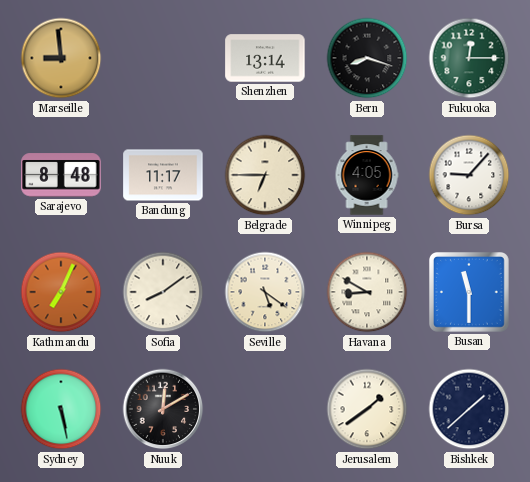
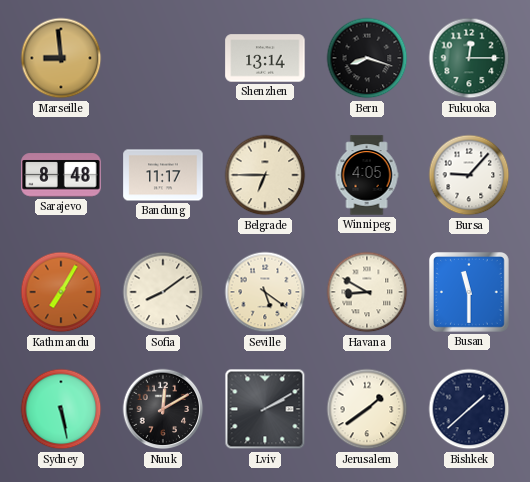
Kathmandu: 7:04 -> 7:05
Lviv: none -> 2:10
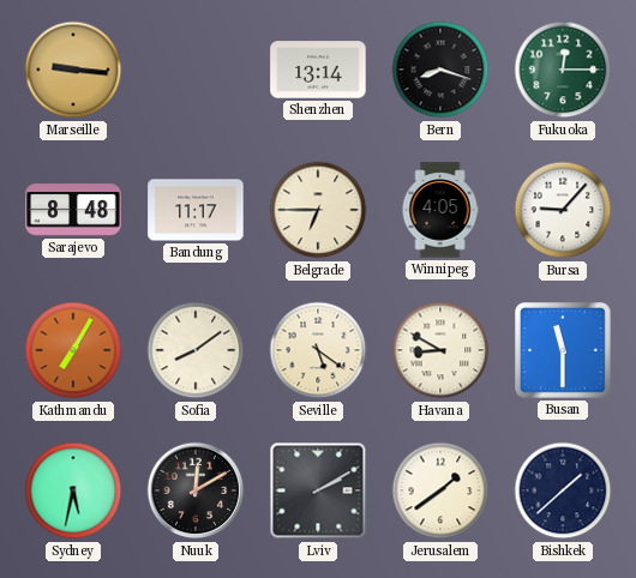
Marseille: 8:59 -> 9:16
Sydney: 5:28 -> 5:32
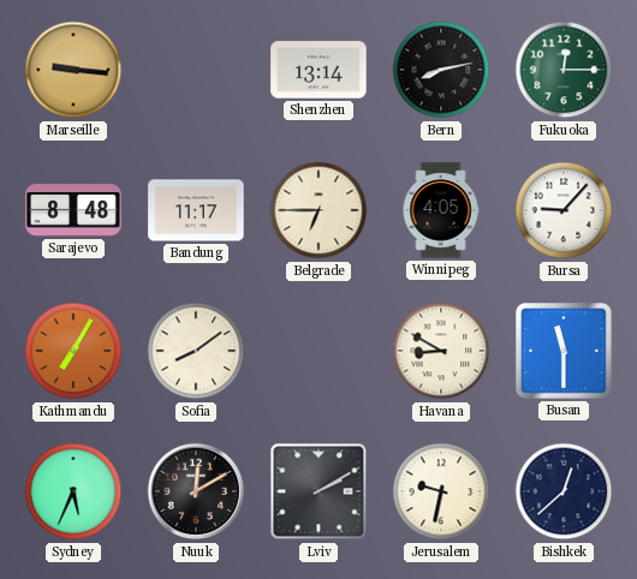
Bern: 8:18 -> 8:13
Seville: 5:21 -> none
Sydney: 5:32 -> 5:34
Jerusalem: 1:39 -> 9:32
Bishkek: 1:38 -> 12:38
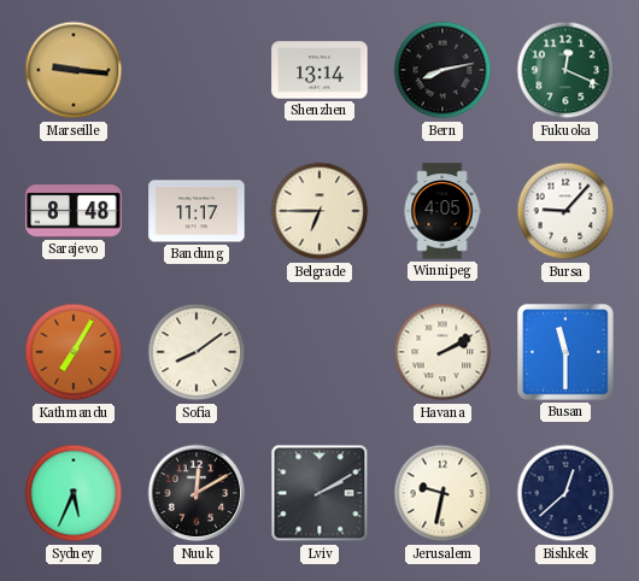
Fukuoka: 12:15 -> 12:19
Havana: 8:50 -> 2:10
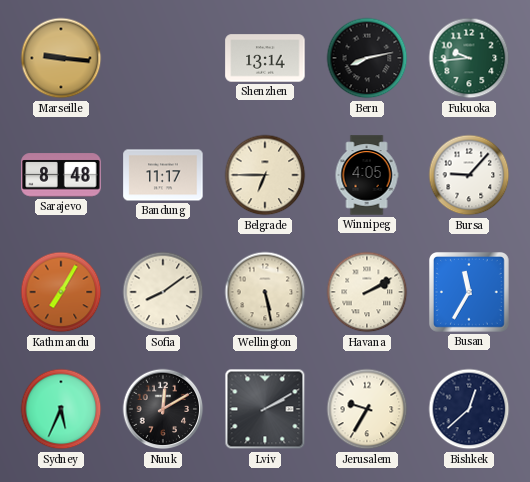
Fukuoka: 12:19 -> 9:44
Wellington: none -> 5:28
Busan: 11:30 -> 11:35
Jerusalem: 9:32 -> 9:35
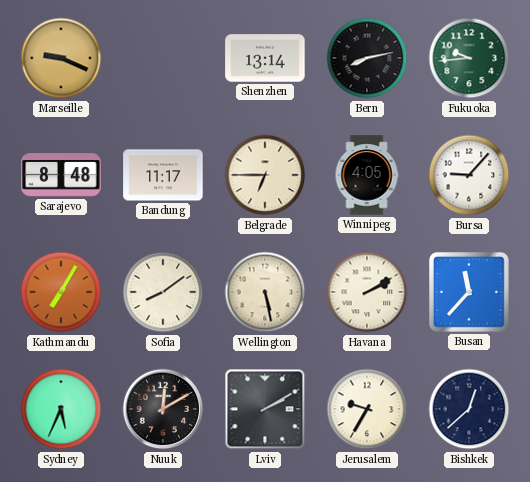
Marseille: 9:16 -> 9:19
Busan: 11:35 -> 11:37
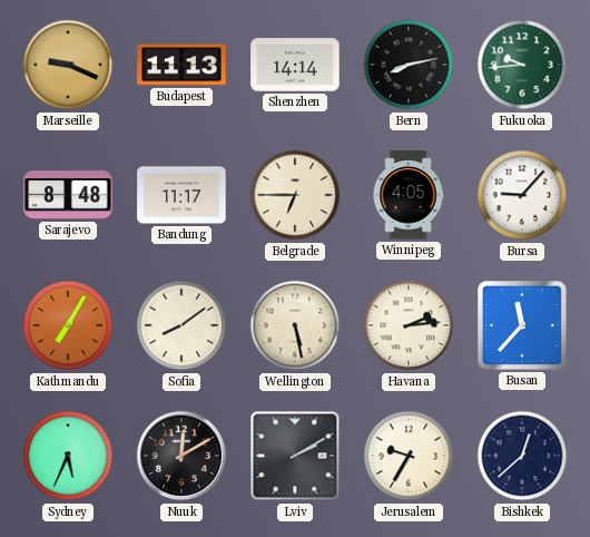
Budapest: none -> 11:13
Shenzhen: 13:14 -> 14:14
Havana: 2:10 -> 2:14
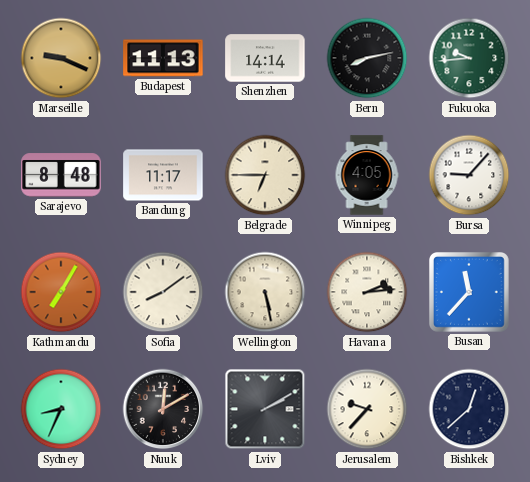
Sydney: 5:34 -> 8:34
Jerusalem: 9:35 -> 9:37
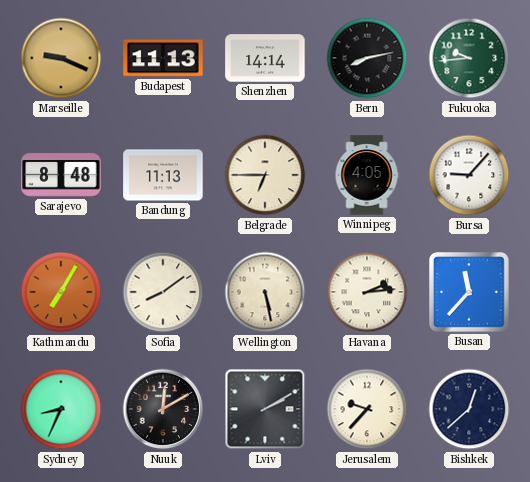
Bandung: 11:17 -> 11:13
